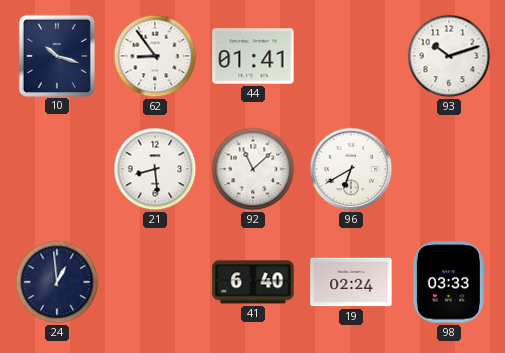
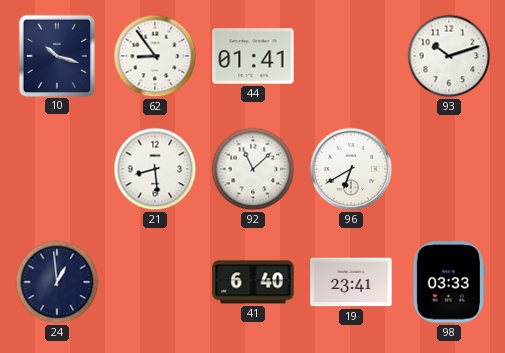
19: 02:24 -> 23:41
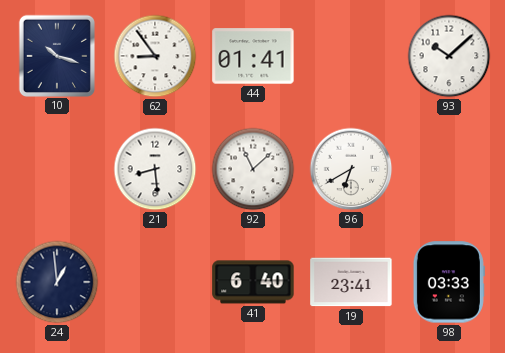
93: 10:12 -> 10:08
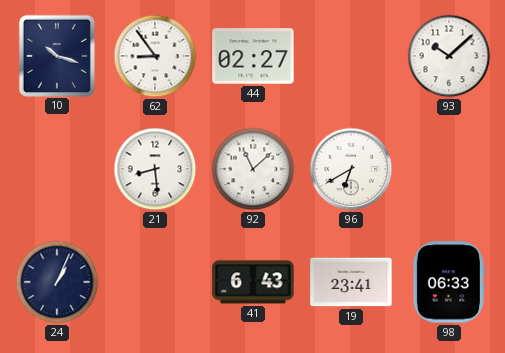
44: 01:41 -> 02:27
24: 12:59 -> 1:04
41: 6:40 -> 6:43
98: 03:33 -> 06:33
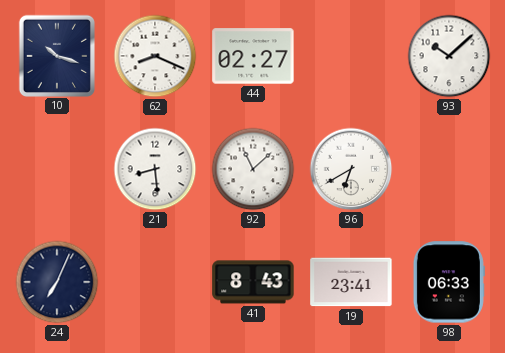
62: 8:54 -> 8:19
24: 1:04 -> 7:04
41: 6:43 -> 8:43
